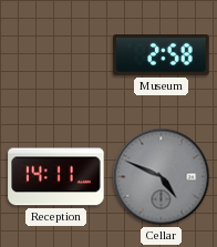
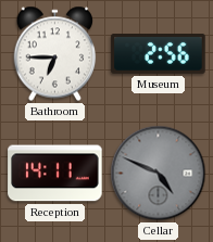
Bathroom: none -> 6:45
Museum: 2:58 -> 2:56
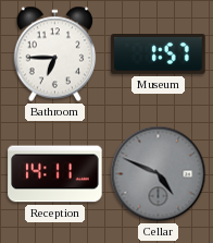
Museum: 2:56 -> 1:57
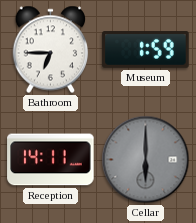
Museum: 1:57 -> 1:59
Cellar: 4:49 -> 6:00
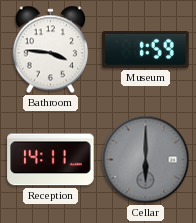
Bathroom: 6:45 -> 3:46
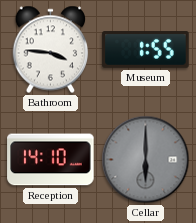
Museum: 1:59 -> 1:55
Reception: 14:11 -> 14:10
